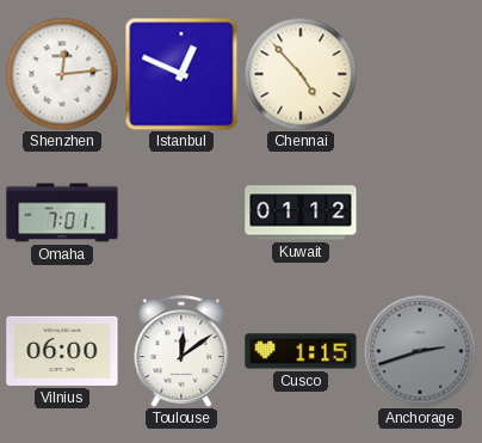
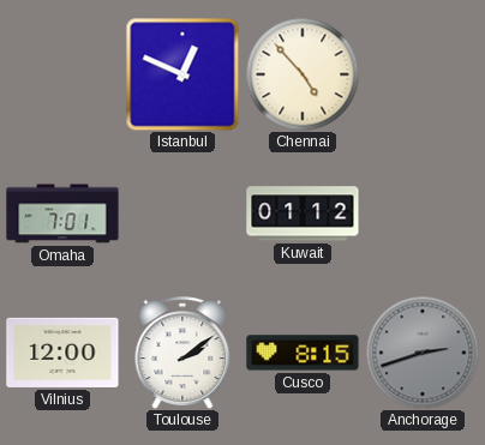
Shenzhen: 12:14 -> none
Vilnius: 06:00 -> 12:00
Toulouse: 12:09 -> 2:09
Cusco: 1:15 -> 8:15
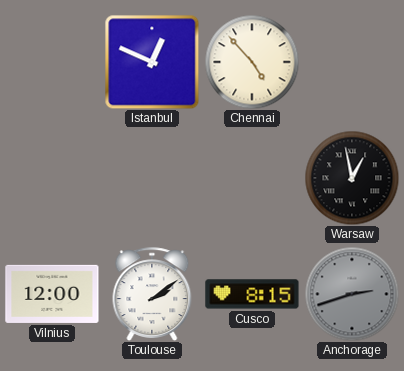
Omaha: 7:01 -> none
Kuwait: 01:12 -> none
Warsaw: none -> 12:58
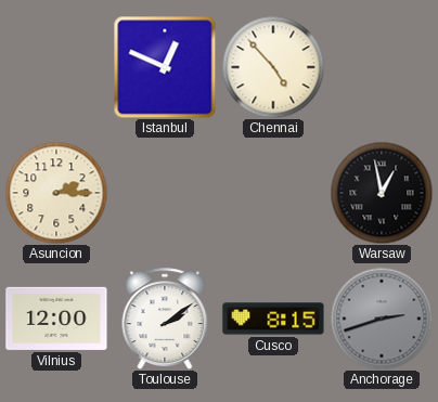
Asuncion: none -> 2:15
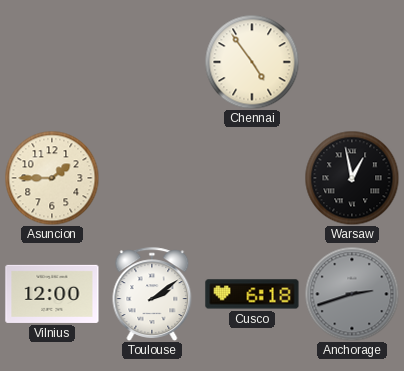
Istanbul: 12:49 -> none
Chennai: 4:53 -> 4:54
Asuncion: 2:15 -> 1:45
Cusco: 8:15 -> 6:18
